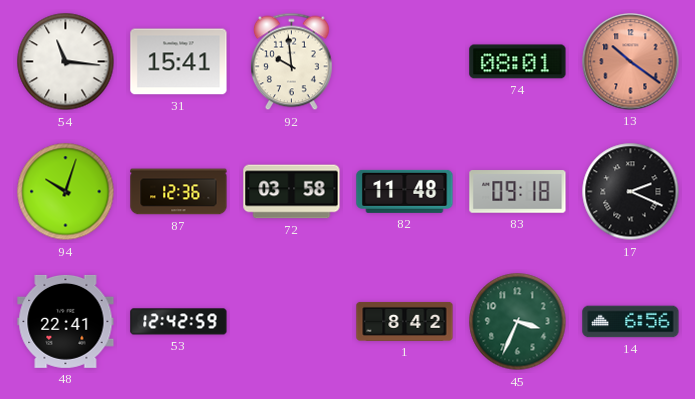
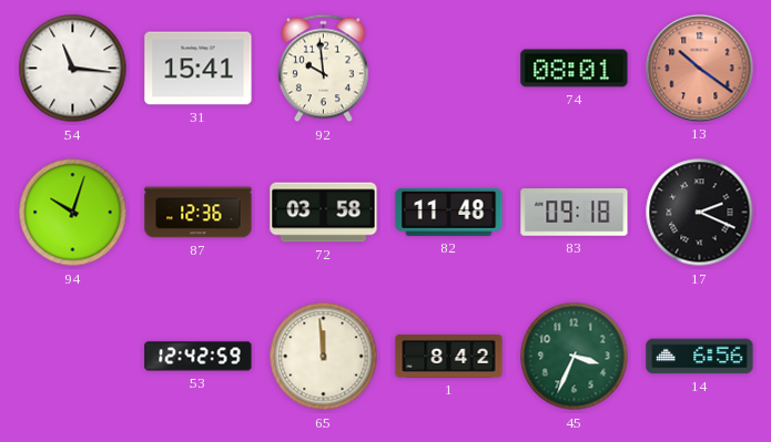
48: 22:41 -> none
65: none -> 11:59
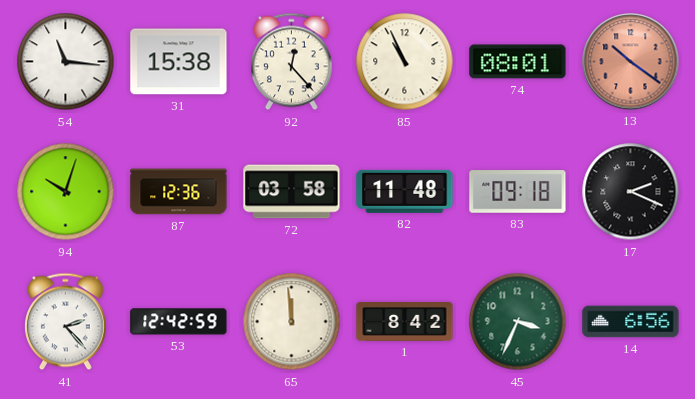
31: 15:41 -> 15:38
92: 9:59 -> 12:23
85: none -> 10:56
41: none -> 2:23
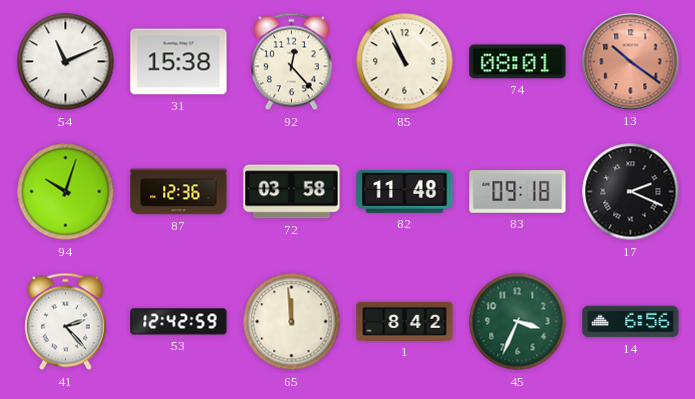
54: 11:16 -> 11:11
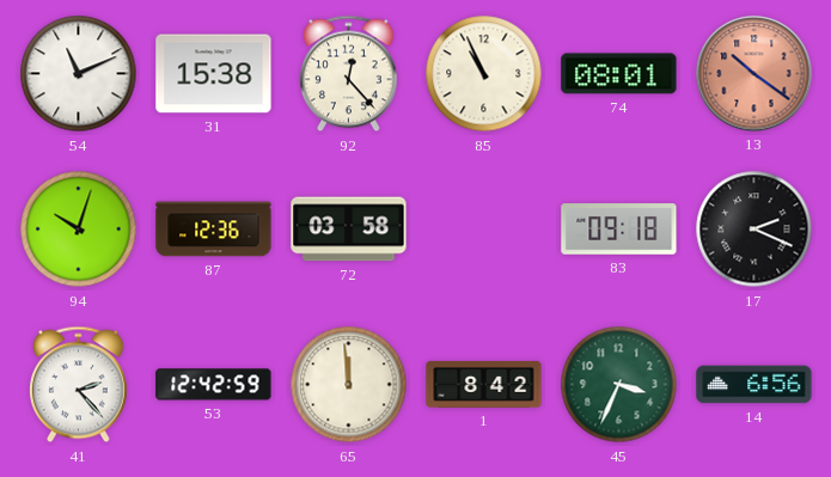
82: 11:48 -> none
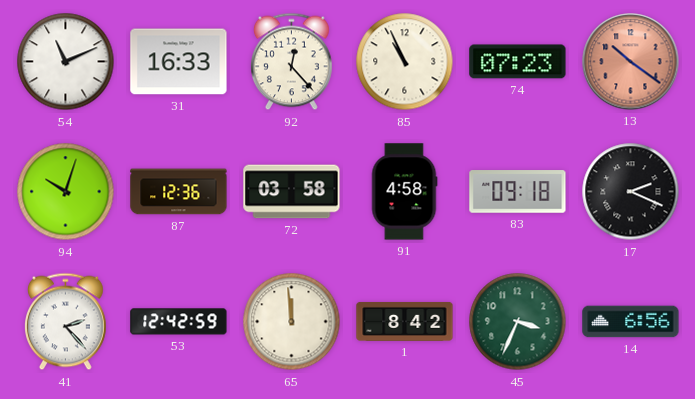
31: 15:38 -> 16:33
74: 08:01 -> 07:23
91: none -> 4:58
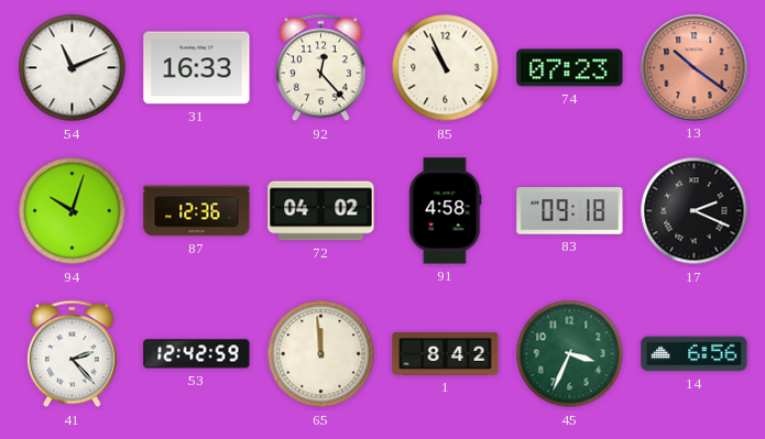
72: 03:58 -> 04:02
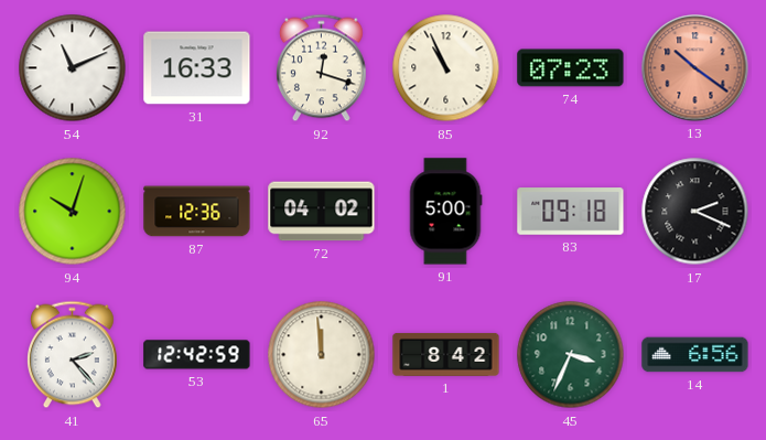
92: 12:23 -> 12:18
91: 4:58 -> 5:00
